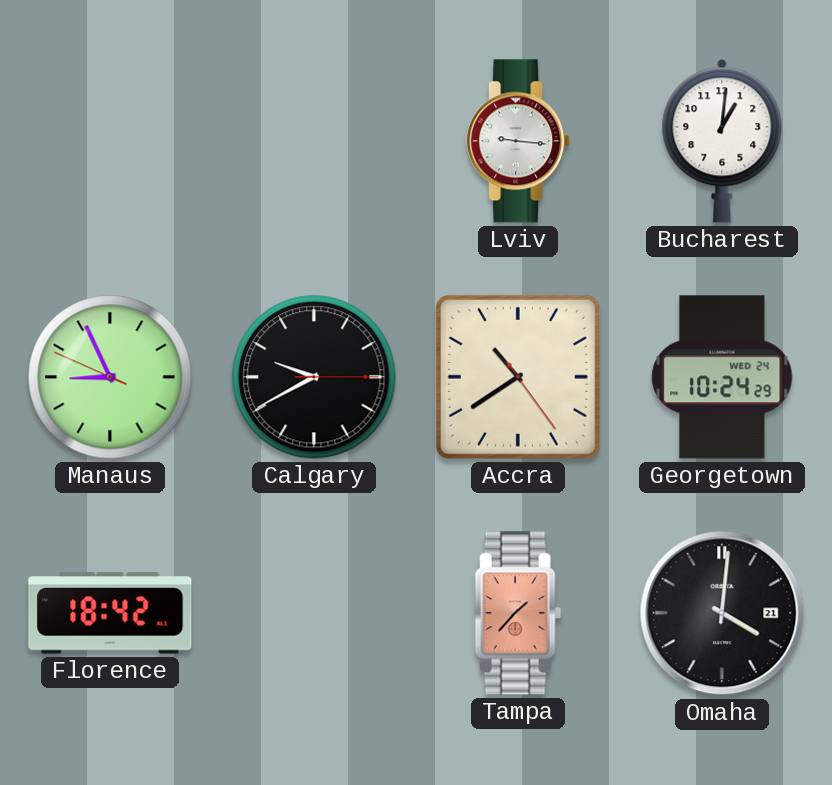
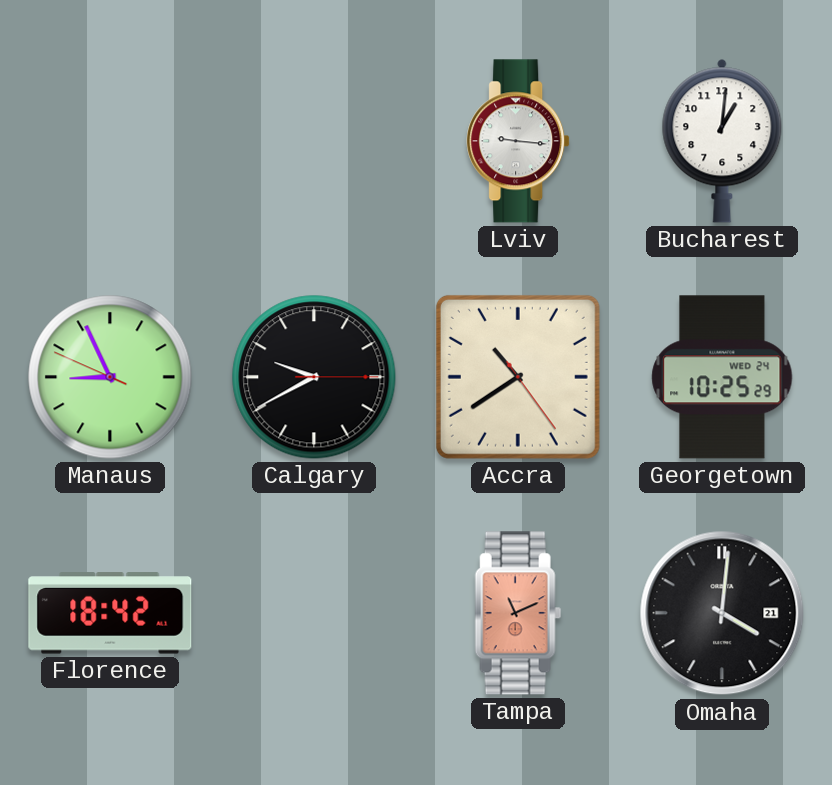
Georgetown: 10:24 -> 10:25
Tampa: 1:37 -> 11:11
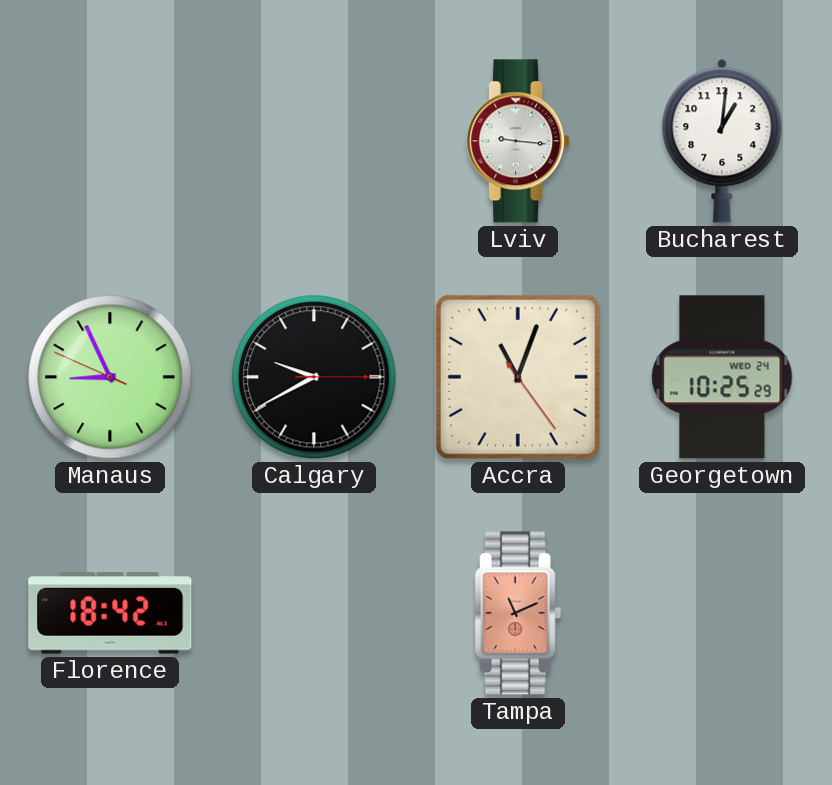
Accra: 10:39 -> 11:03
Omaha: 4:01 -> none
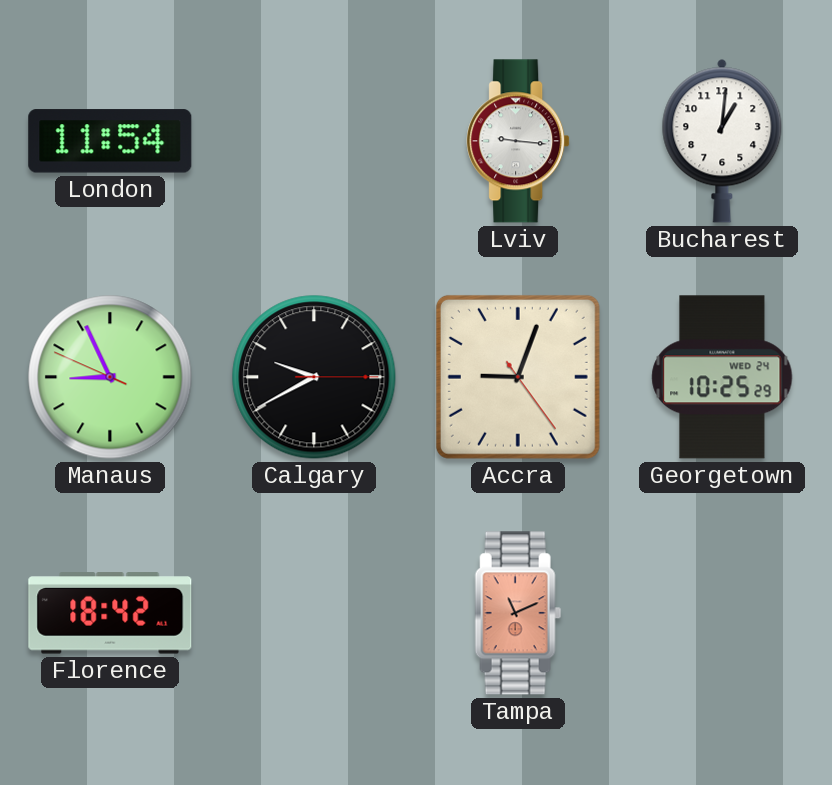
London: none -> 11:54
Accra: 11:03 -> 9:03
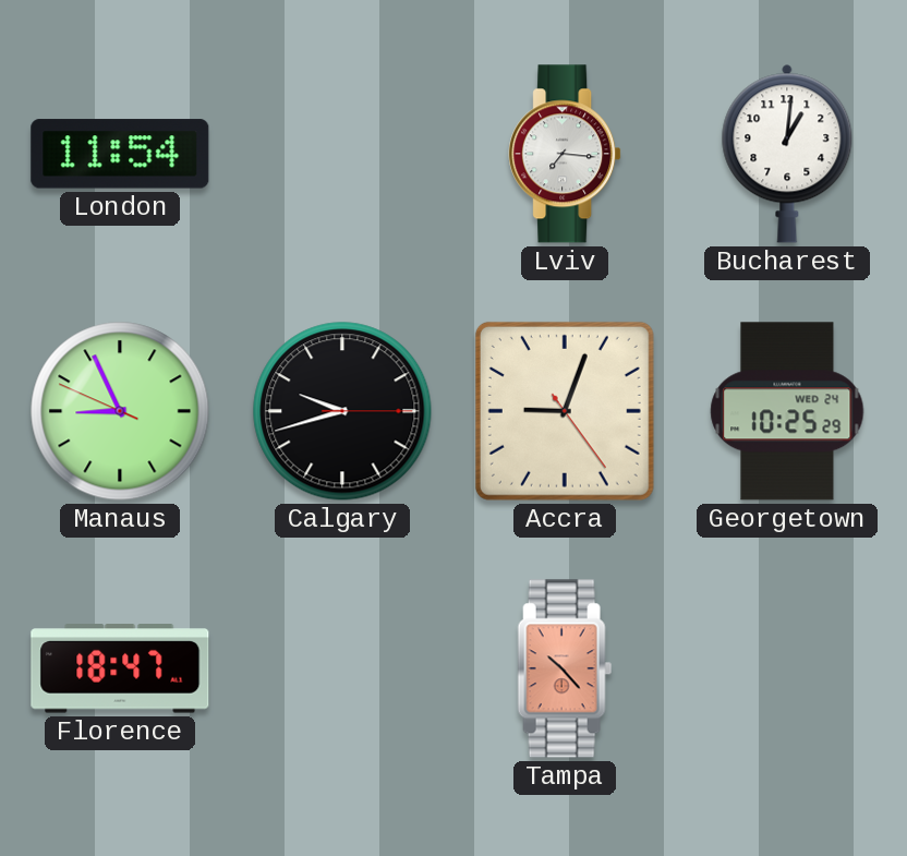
Lviv: 9:16 -> 7:16
Calgary: 9:40 -> 9:42
Florence: 18:42 -> 18:47
Tampa: 11:11 -> 10:23
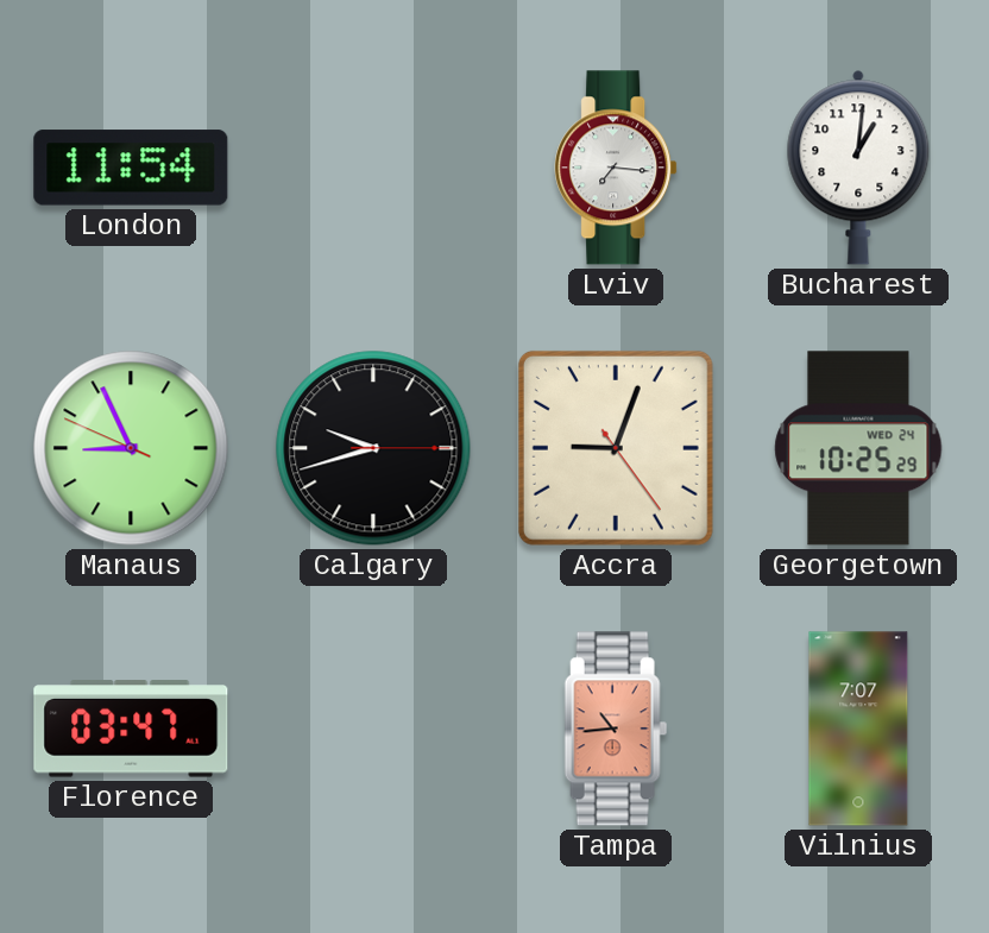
Florence: 18:47 -> 03:47
Tampa: 10:23 -> 10:44
Vilnius: none -> 7:07
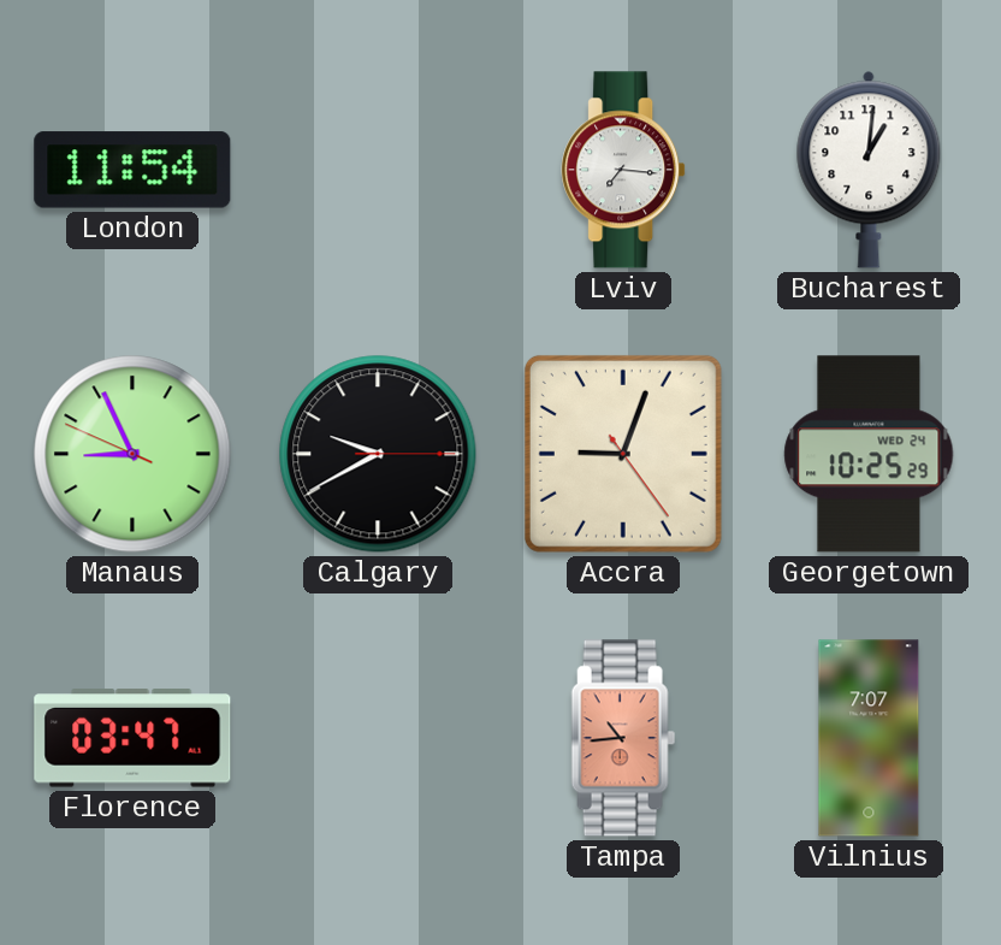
Calgary: 9:42 -> 9:40
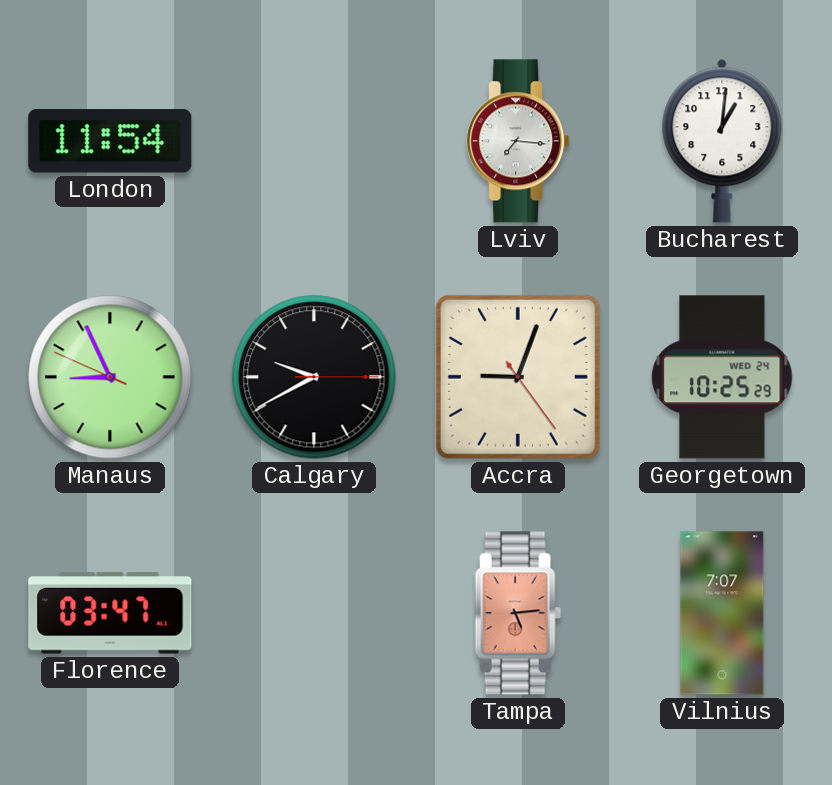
Tampa: 10:44 -> 5:14
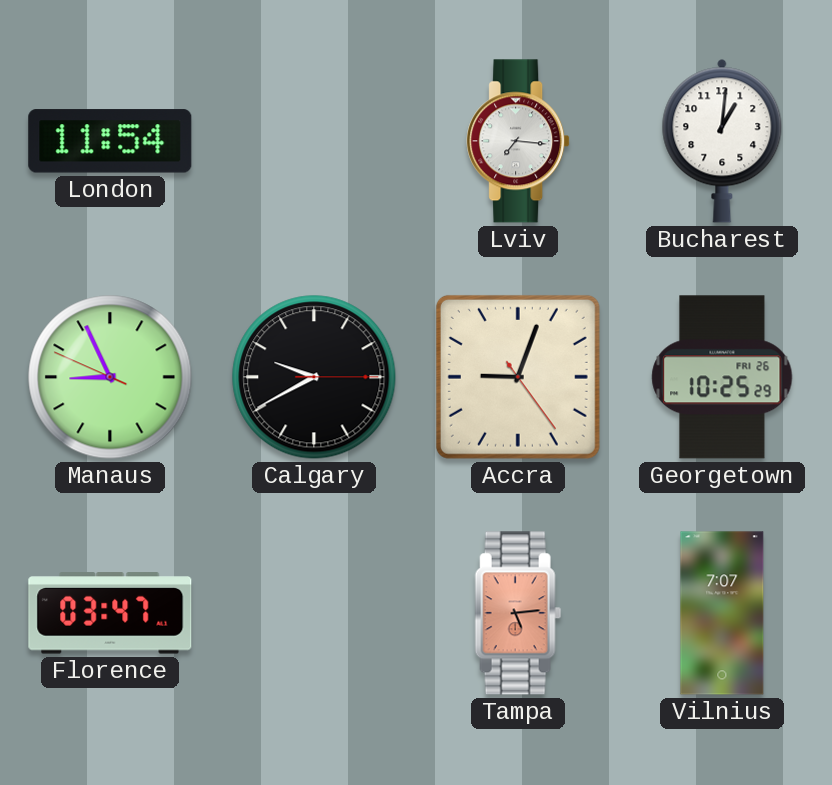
Georgetown date: WED 24 -> FRI 26
